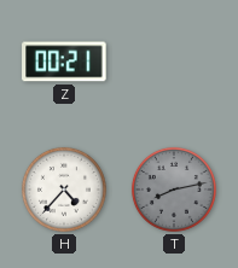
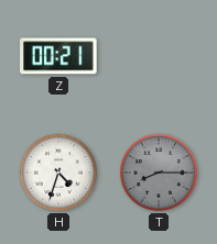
H: 4:37 -> 4:33
T: 8:13 -> 8:15
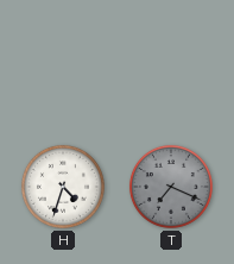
Z: 00:21 -> none
T: 8:15 -> 7:19
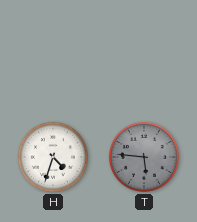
T: 7:19 -> 5:46
